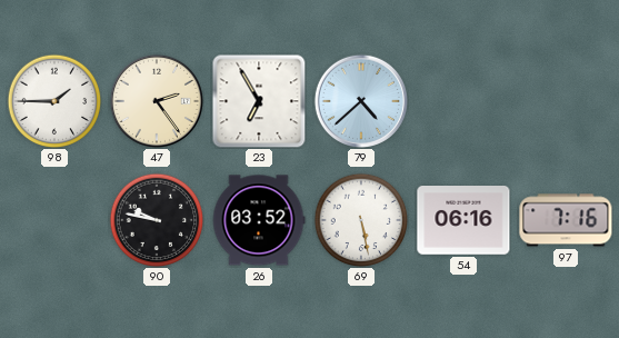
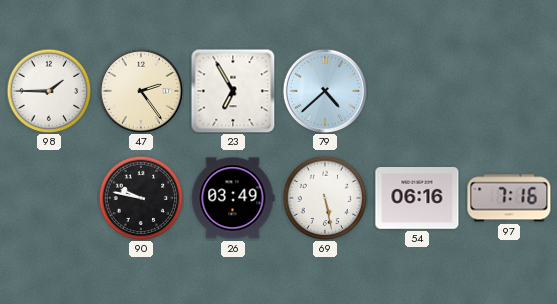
26: 03:52 -> 03:49
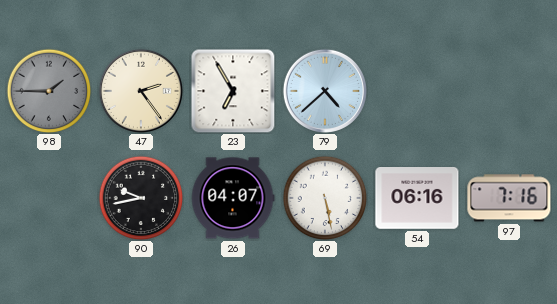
98 dial: white -> grey
90: 9:47 -> 9:43
26: 03:49 -> 04:07
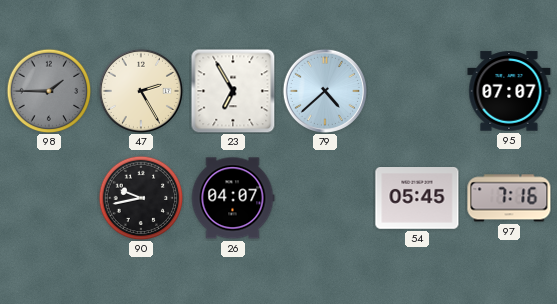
47: 2:24 -> 2:25
95: none -> 07:07
69: 5:28 -> none
54: 06:16 -> 05:45
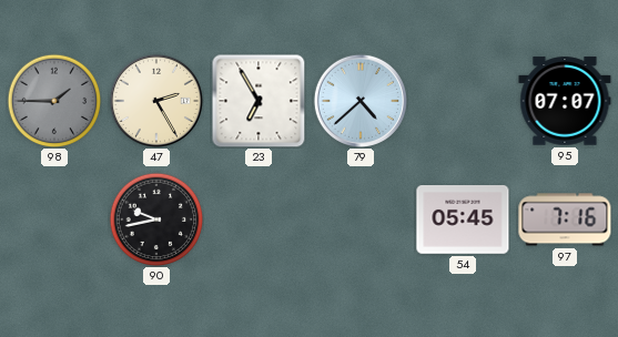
26: 04:07 -> none
